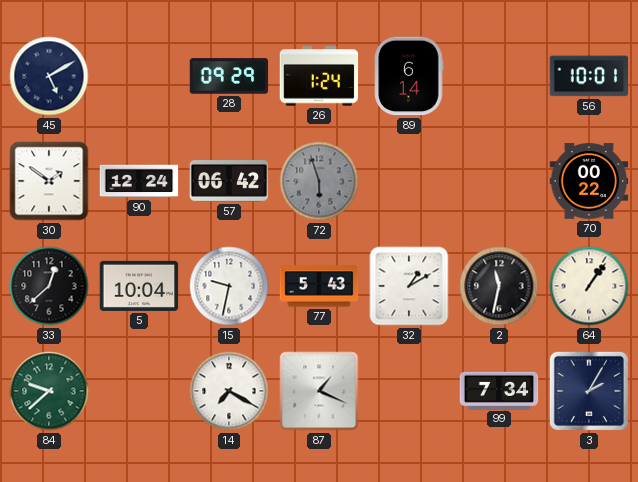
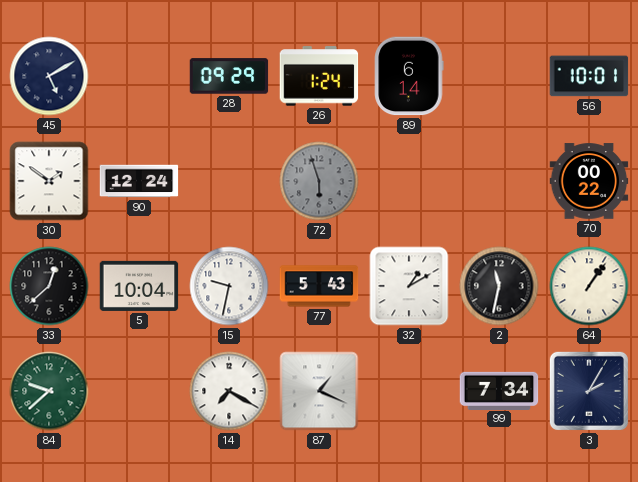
57: 06:42 -> none
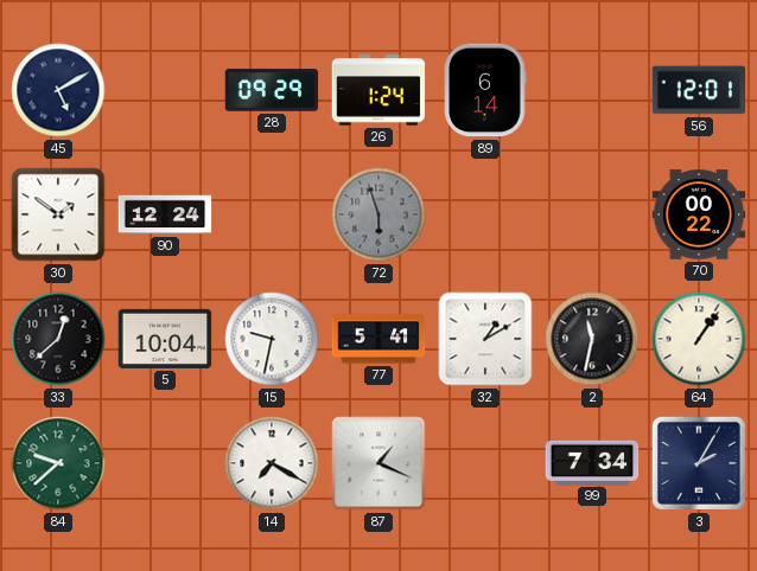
56: 10:01 -> 12:01
77: 5:43 -> 5:41
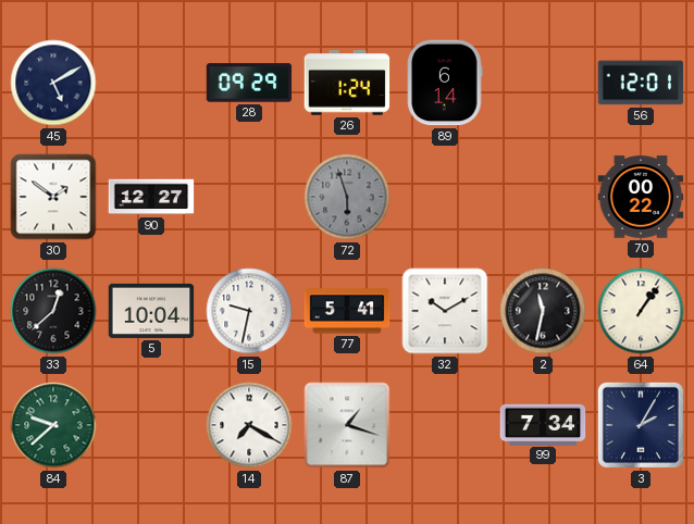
90: 12:24 -> 12:27
32: 1:10 -> 10:10
87: 1:19 -> 1:18
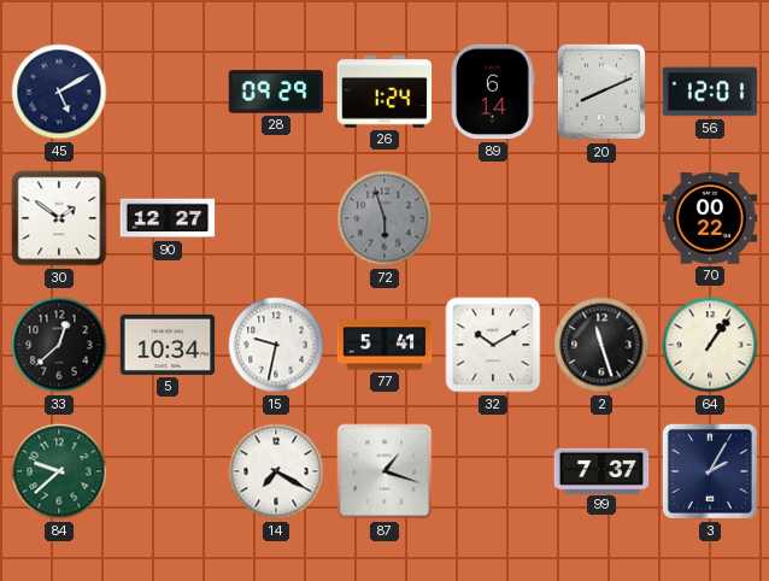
20: none -> 8:11
5: 10:04 -> 10:34
2: 11:32 -> 11:27
99: 7:34 -> 7:37
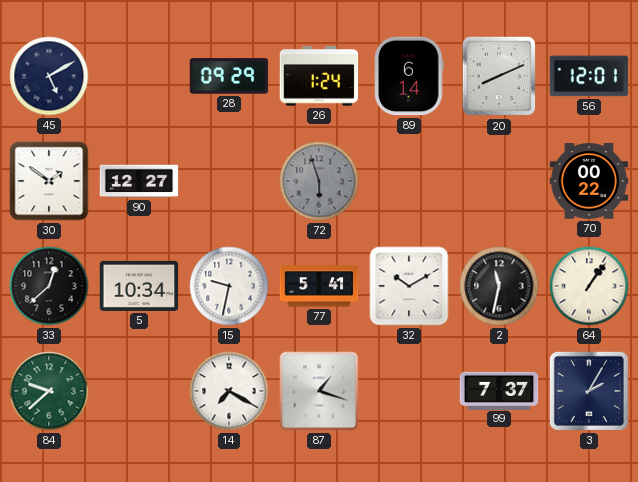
2: 11:27 -> 11:32
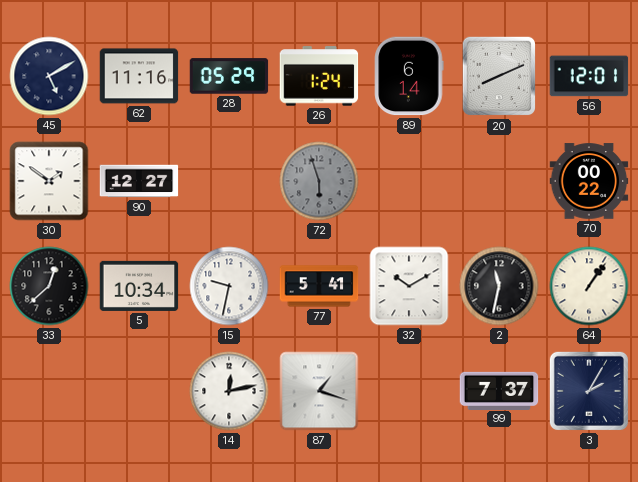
62: none -> 11:16
28: 09:29 -> 05:29
84: 9:38 -> none
14: 7:20 -> 12:13
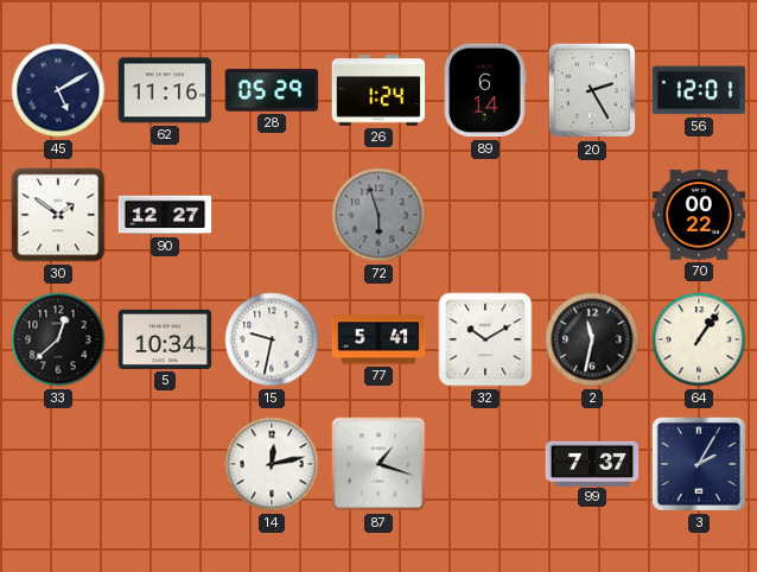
20: 8:11 -> 2:25
